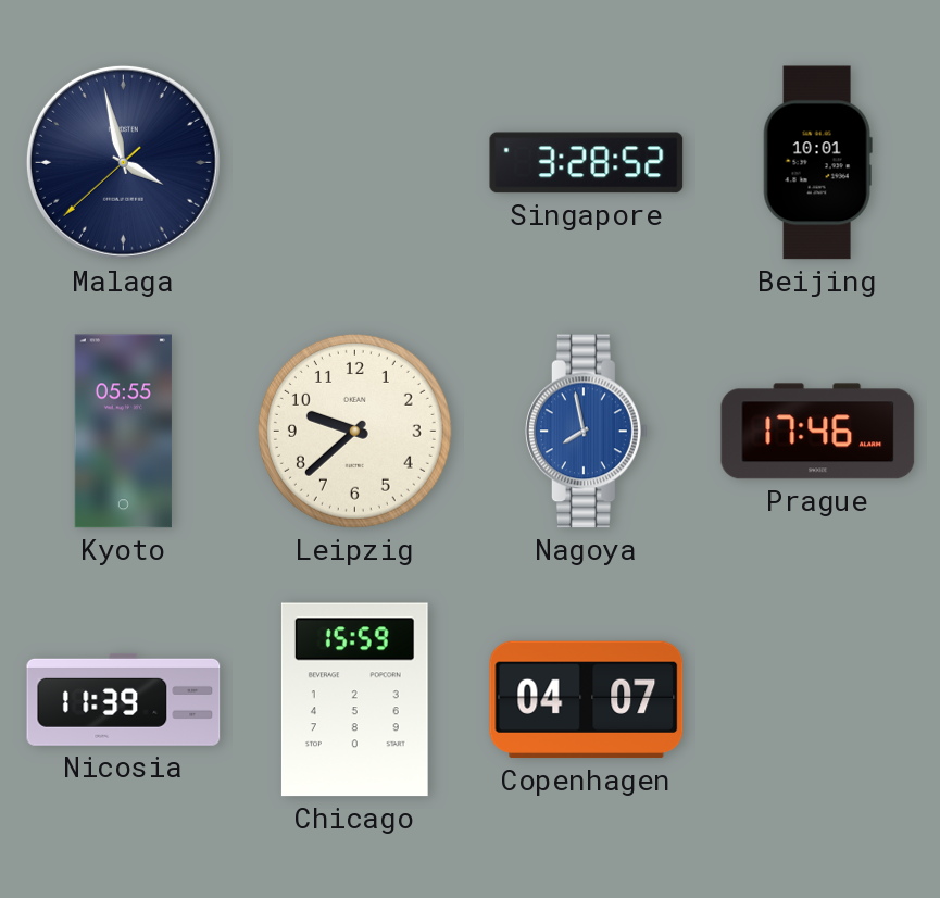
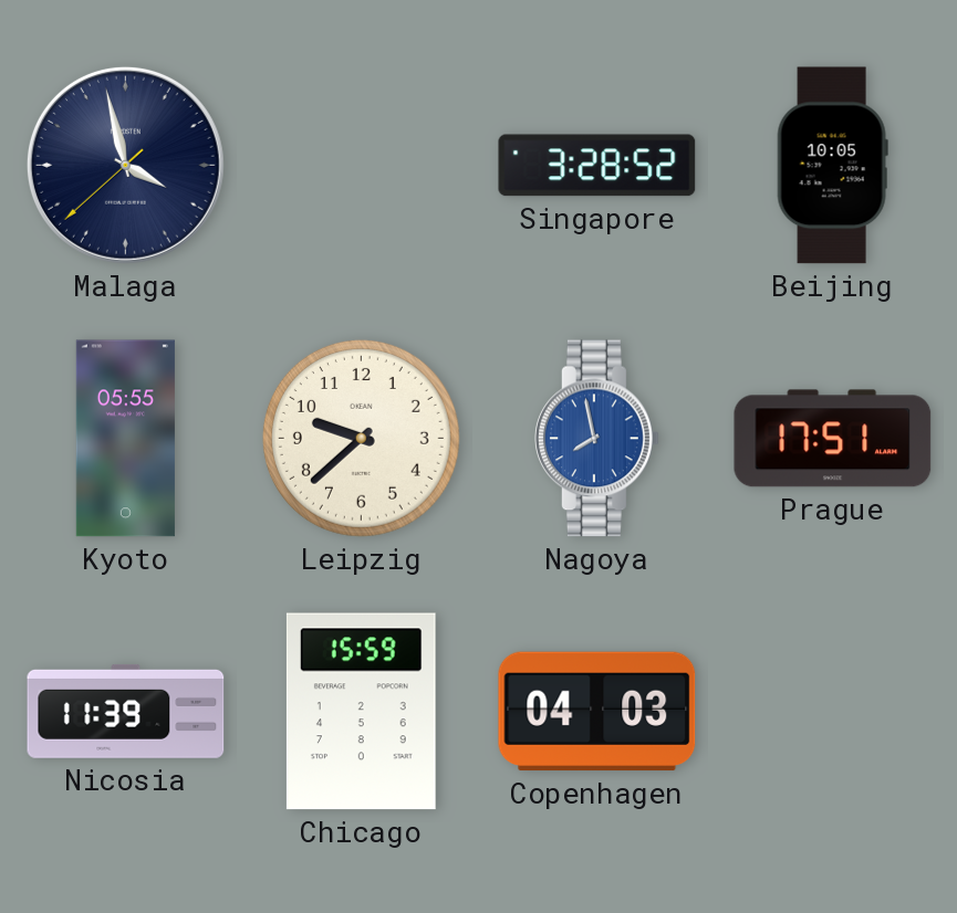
Beijing: 10:01 -> 10:05
Prague: 17:46 -> 17:51
Copenhagen: 04:07 -> 04:03
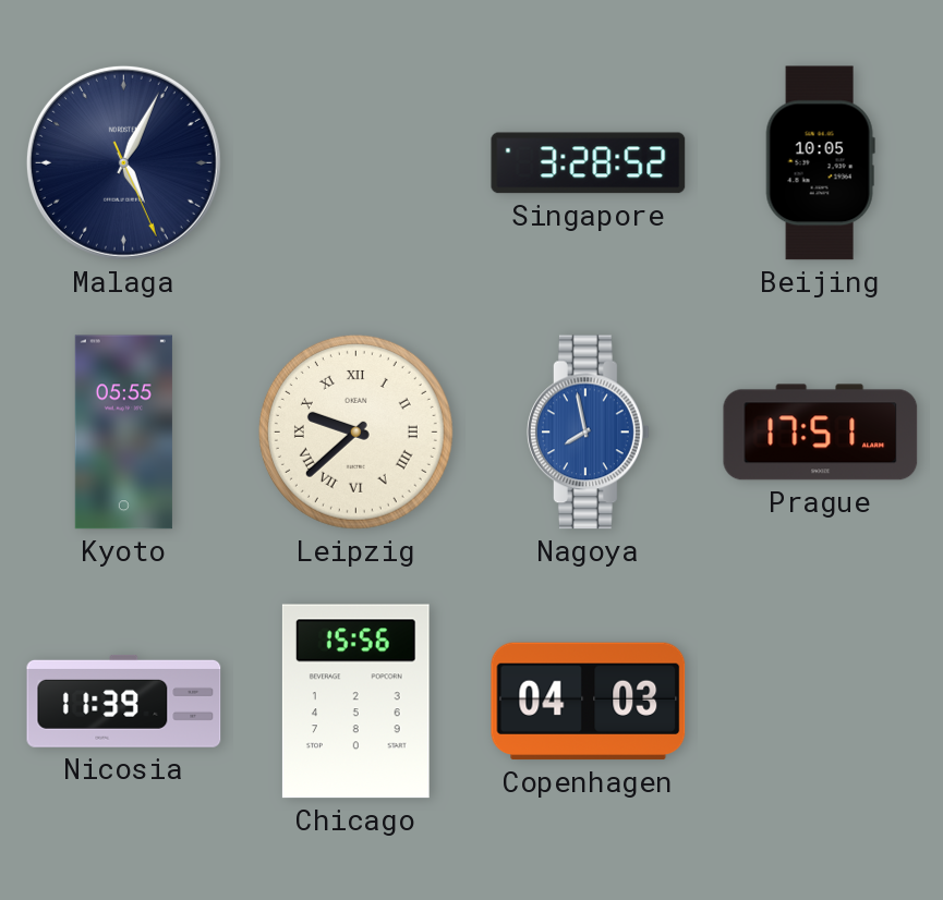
Malaga: 3:57 -> 5:04
Leipzig numerals: Arabic -> Roman
Chicago: 15:59 -> 15:56
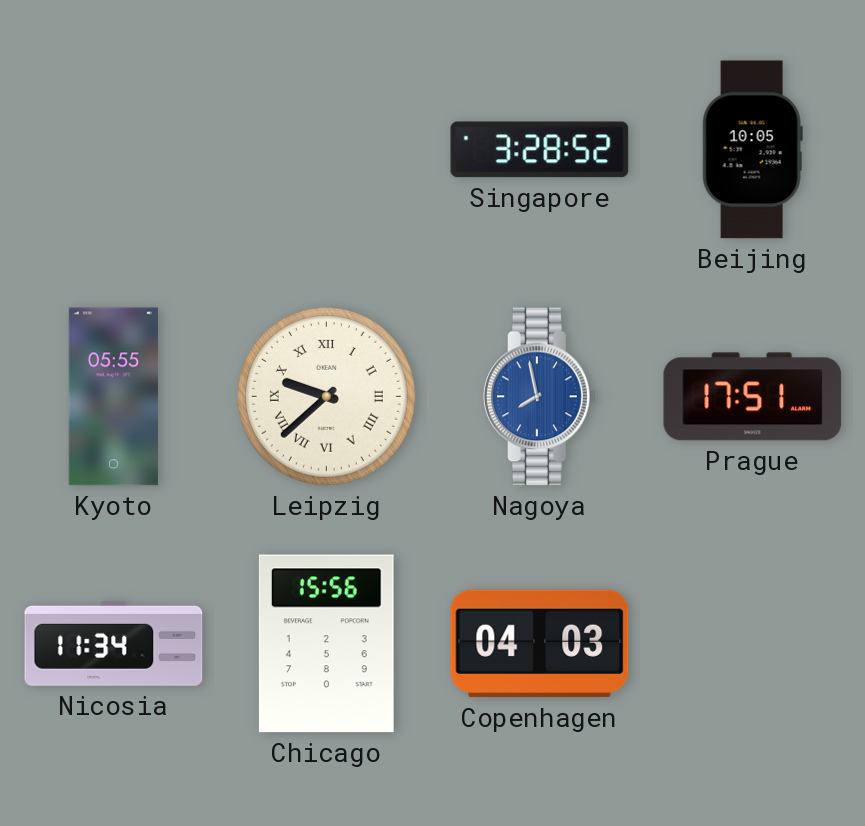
Malaga: 5:04 -> none
Nicosia: 11:39 -> 11:34
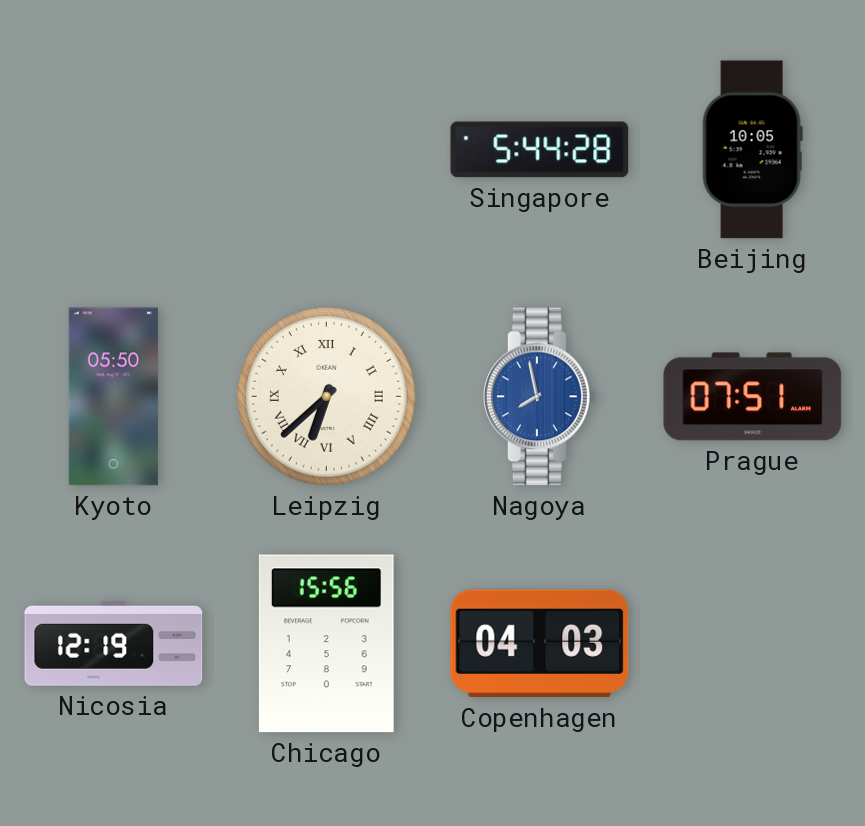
Singapore: 3:28 -> 5:44
Kyoto: 05:55 -> 05:50
Leipzig: 9:38 -> 6:38
Prague: 17:51 -> 07:51
Nicosia: 11:34 -> 12:19
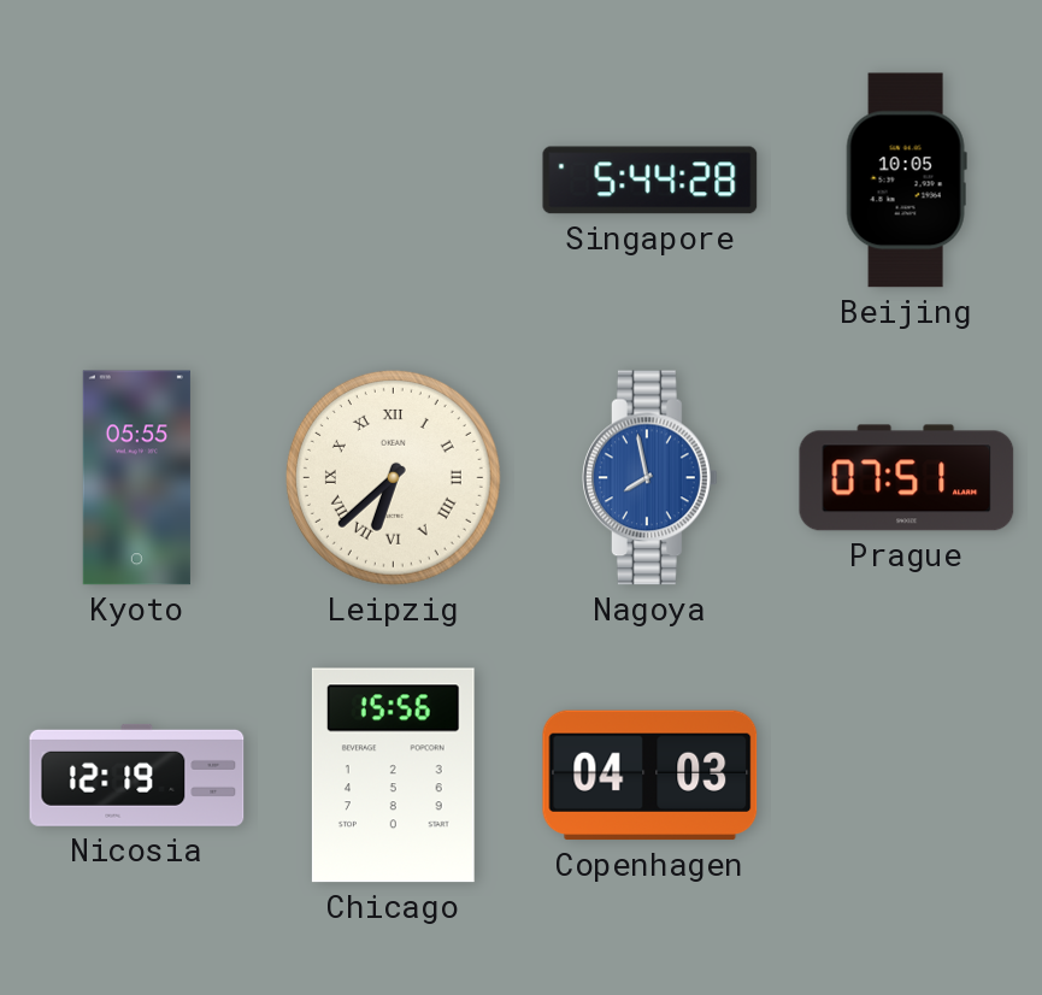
Kyoto: 05:50 -> 05:55
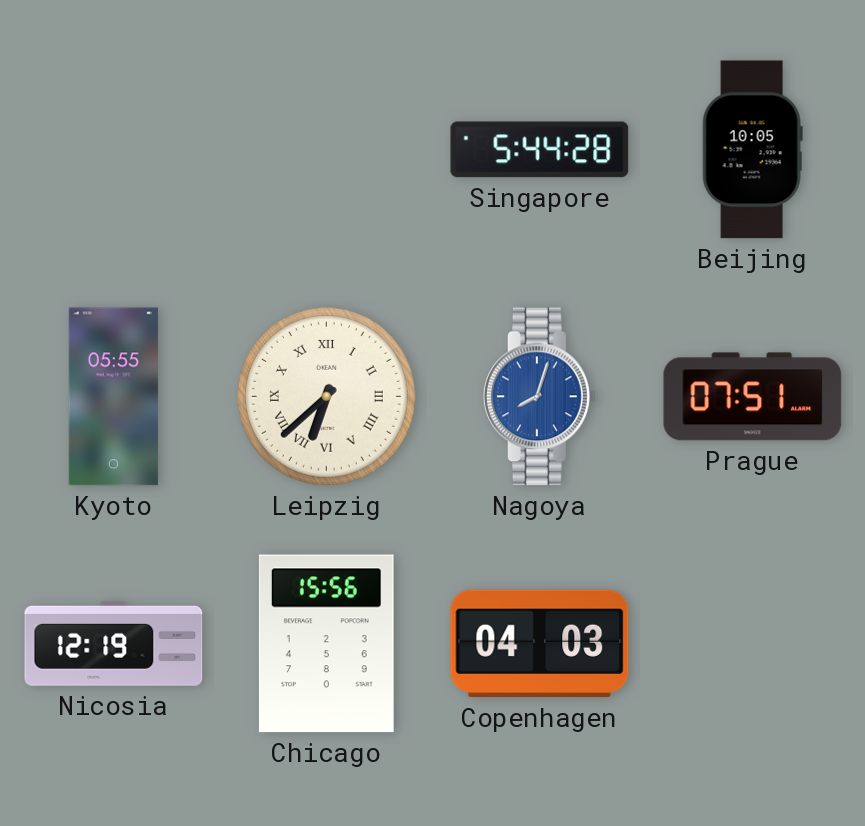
Nagoya: 7:58 -> 8:03
